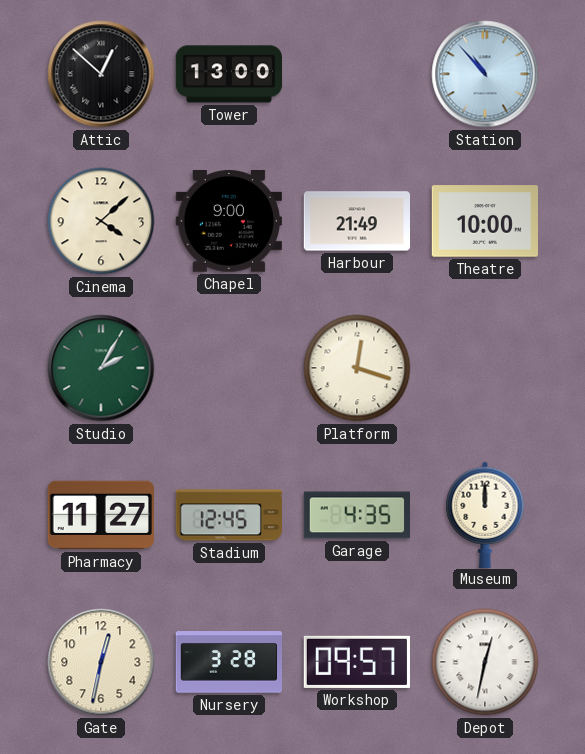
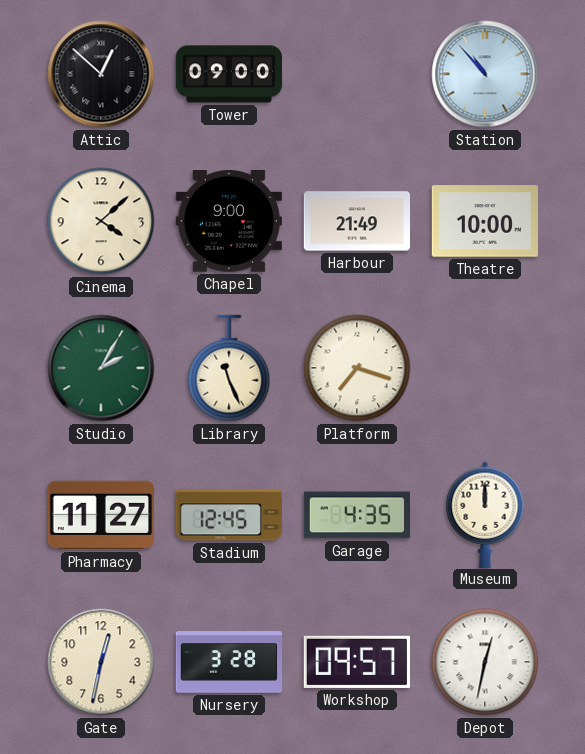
Tower: 13:00 -> 09:00
Library: none -> 11:26
Platform: 12:18 -> 7:18
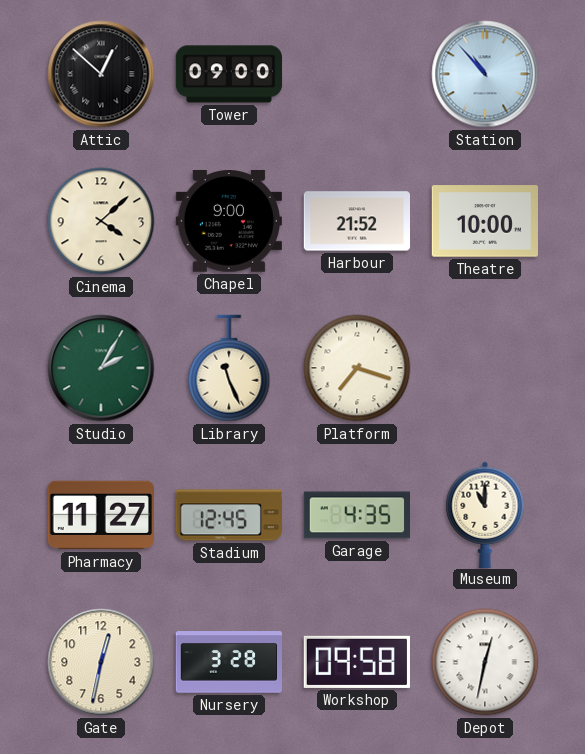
Harbour: 21:49 -> 21:52
Museum: 12:00 -> 11:00
Workshop: 09:57 -> 09:58
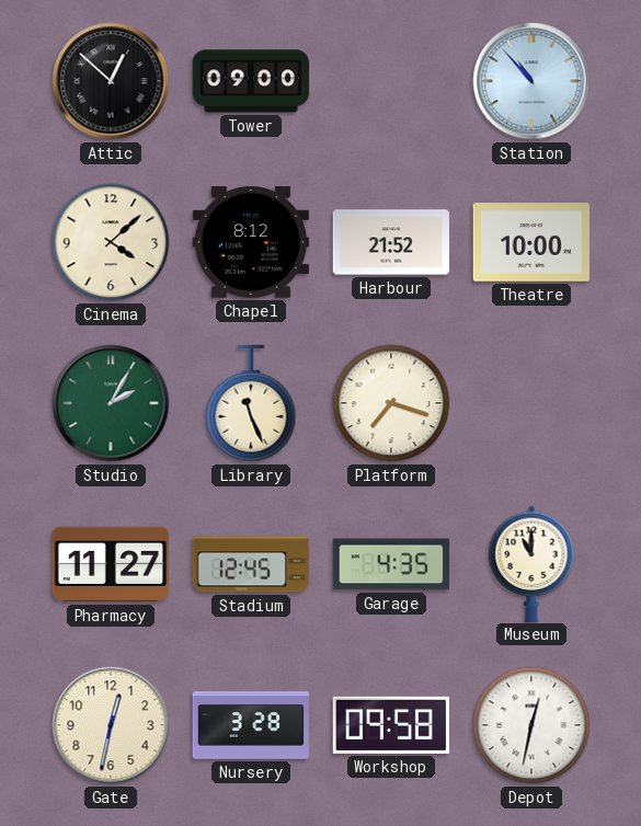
Chapel: 9:00 -> 8:12
